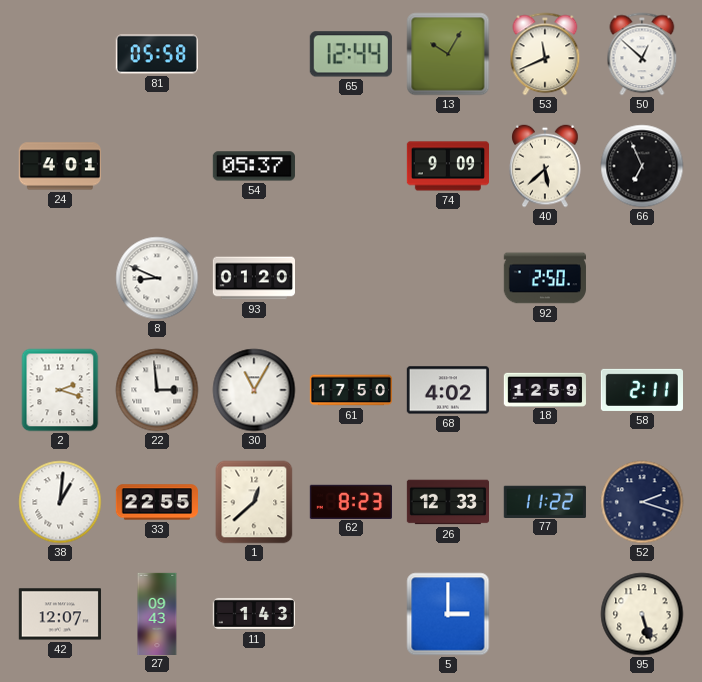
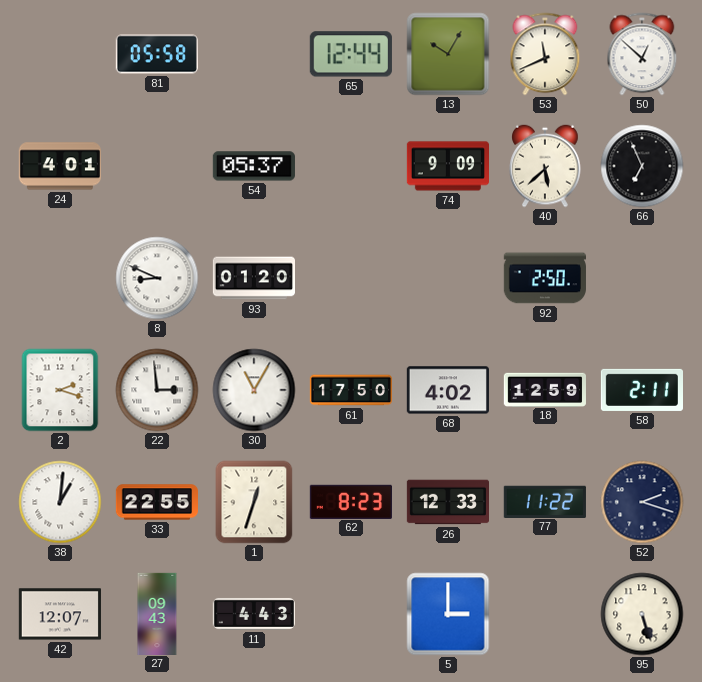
1: 12:38 -> 12:33
11: 1:43 -> 4:43
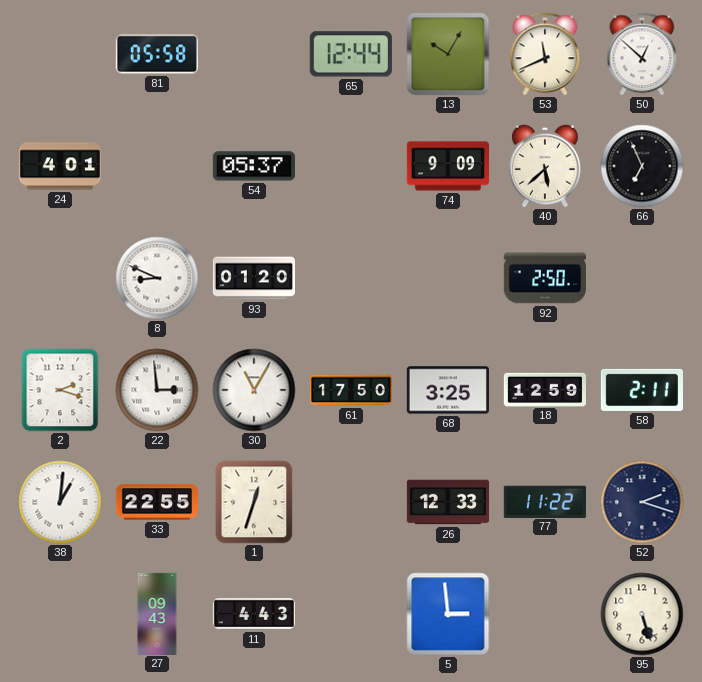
68: 4:02 -> 3:25
62: 8:23 -> none
42: 12:07 -> none
5: 3:00 -> 2:59
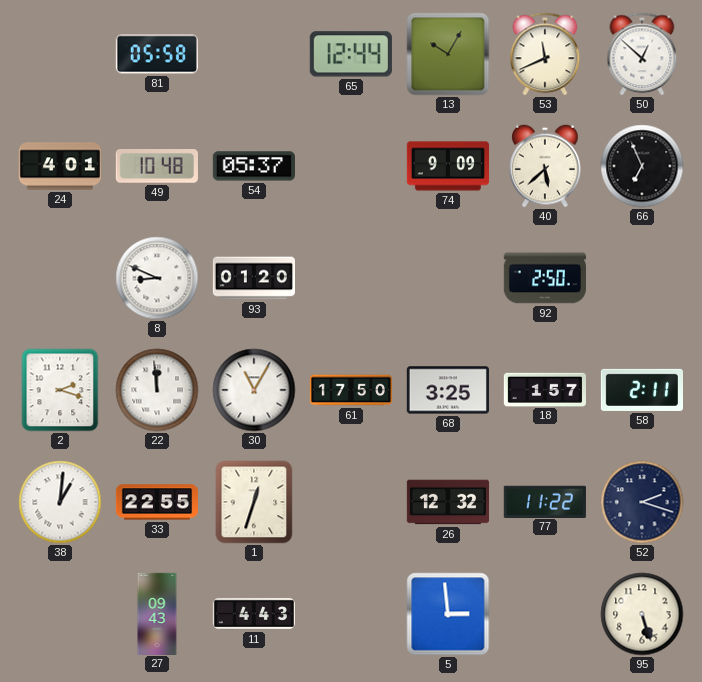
49: none -> 10:48
22: 2:59 -> 11:59
18: 12:59 -> 1:57
26: 12:33 -> 12:32
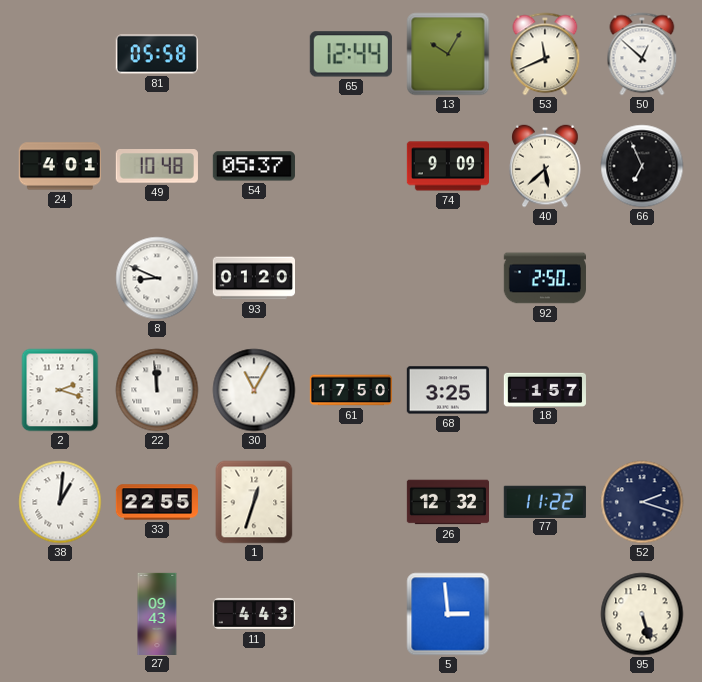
58: 2:11 -> none
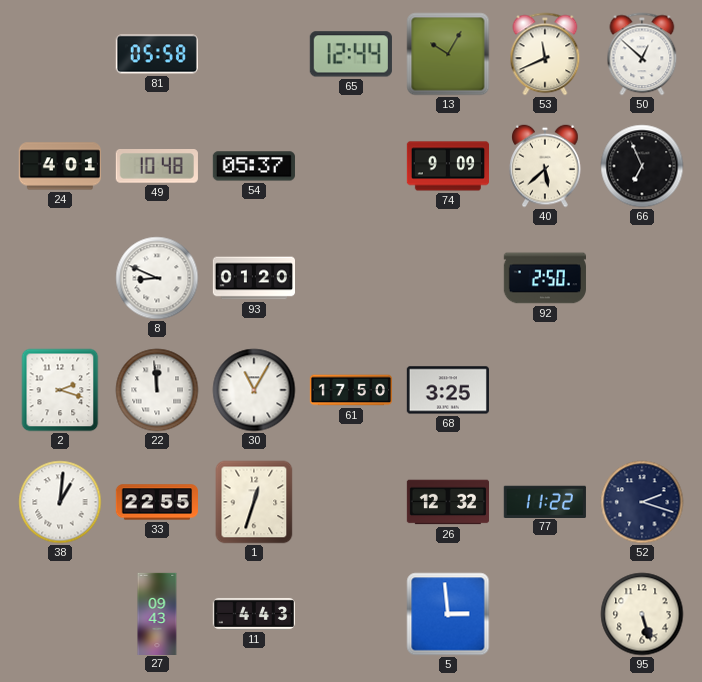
18: 1:57 -> none
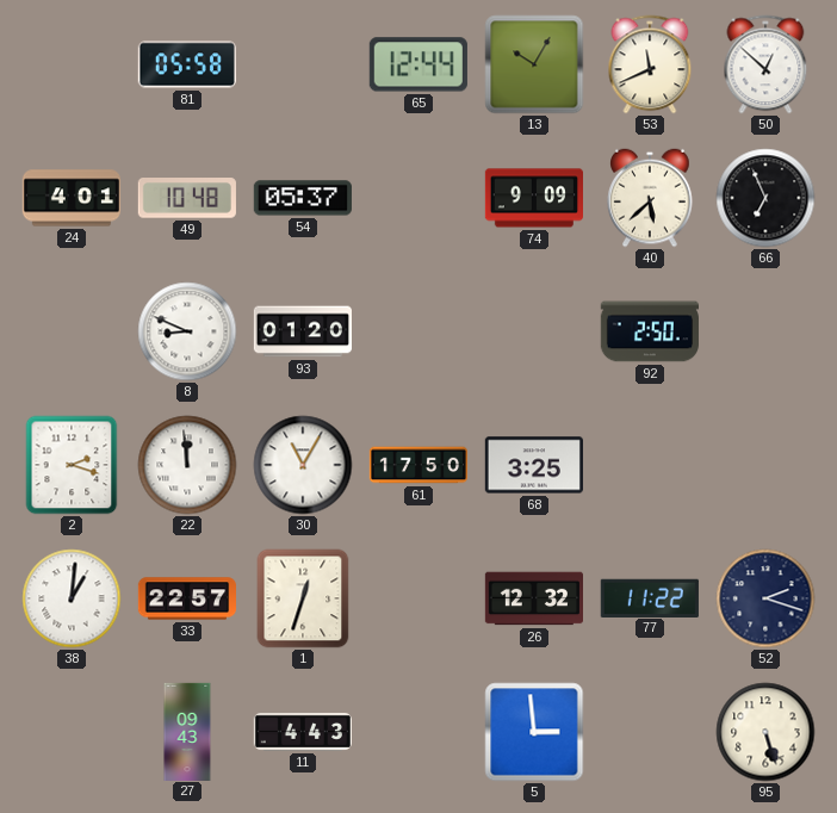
33: 22:55 -> 22:57
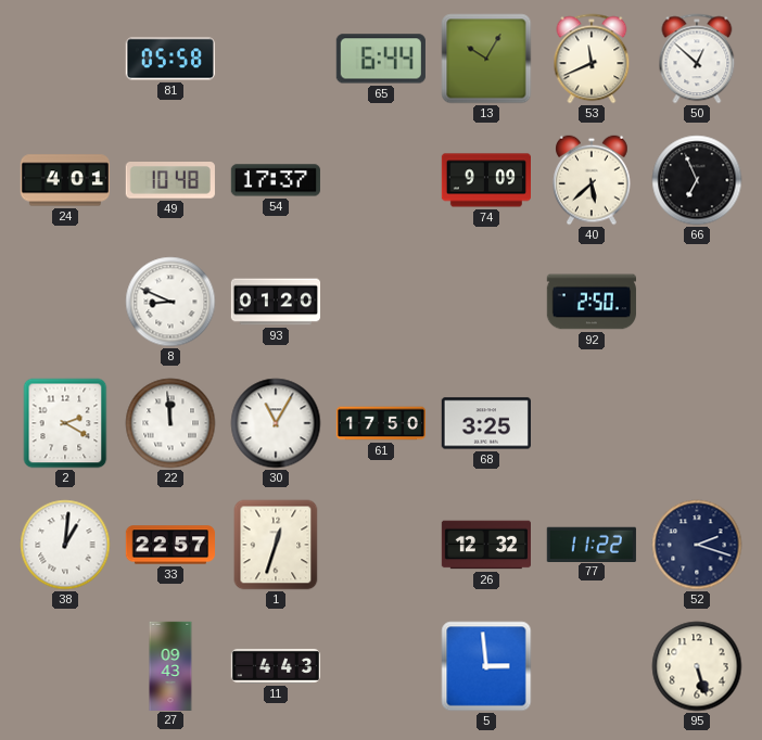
65: 12:44 -> 6:44
54: 05:37 -> 17:37
2: 2:18 -> 2:20
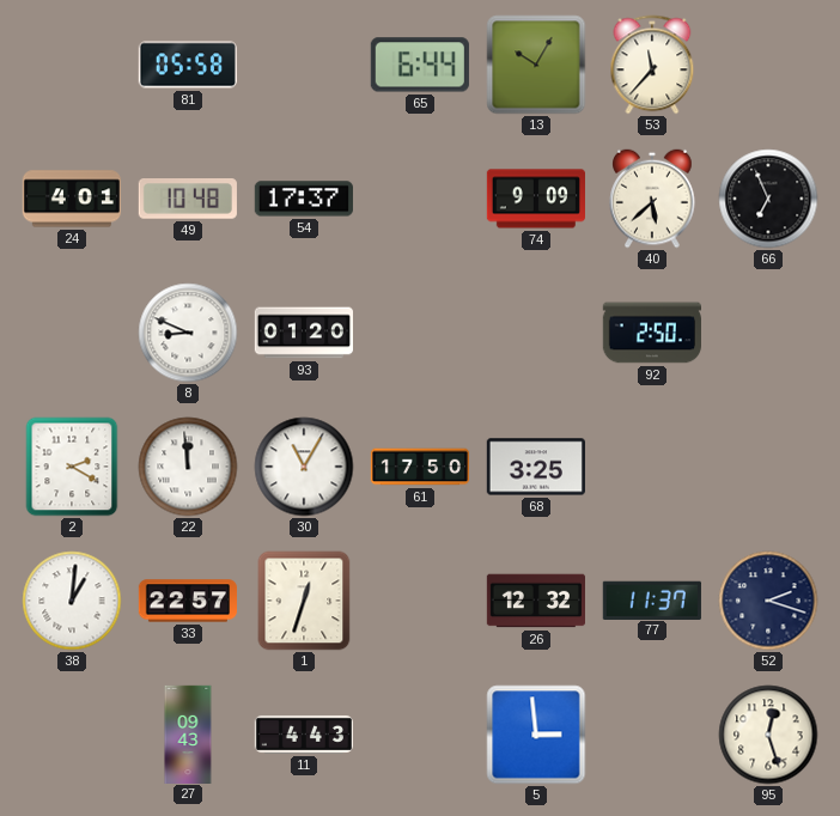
53: 11:41 -> 11:37
50: 12:52 -> none
77: 11:22 -> 11:37
95: 5:27 -> 12:27
